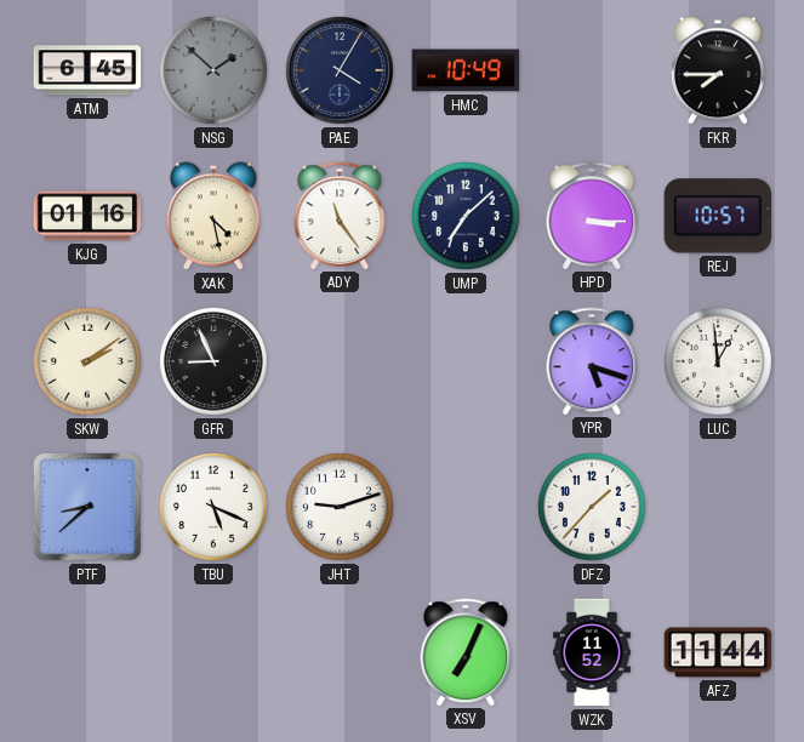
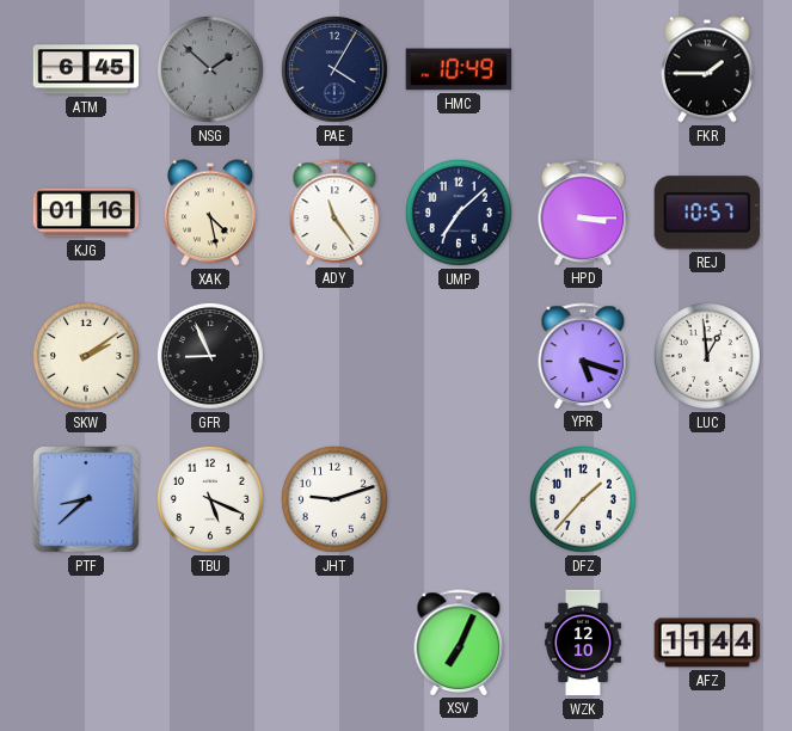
FKR: 7:45 -> 1:45
WZK: 11:52 -> 12:10
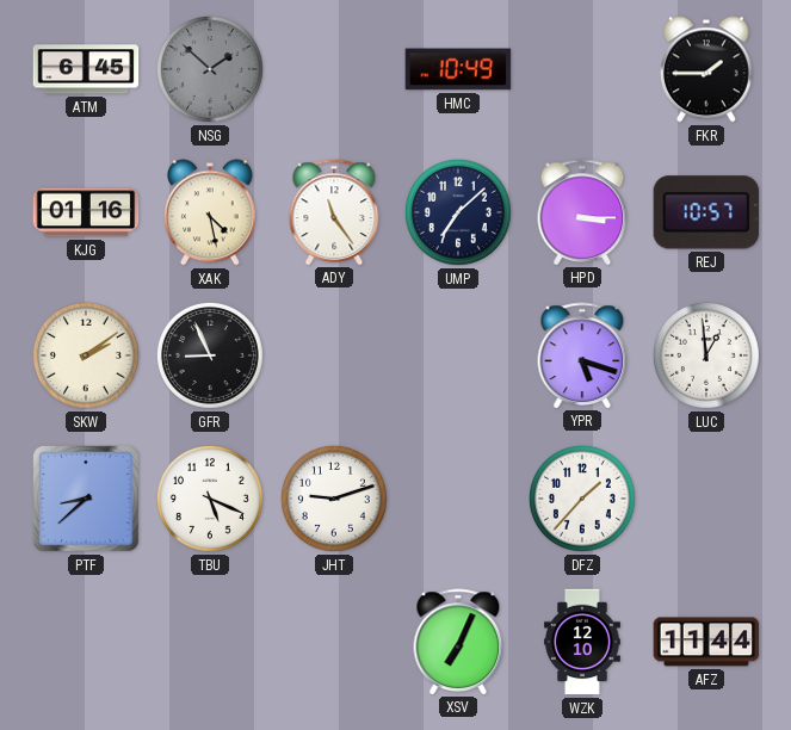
PAE: 4:05 -> none
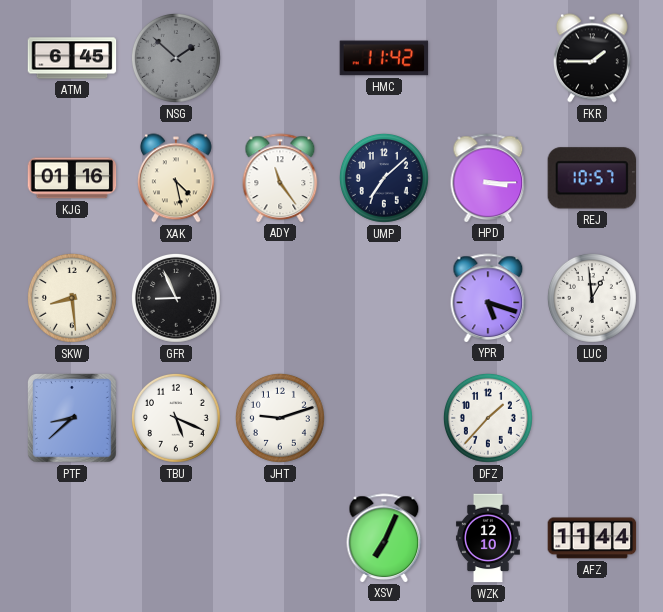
HMC: 10:49 -> 11:42
SKW: 2:09 -> 8:29
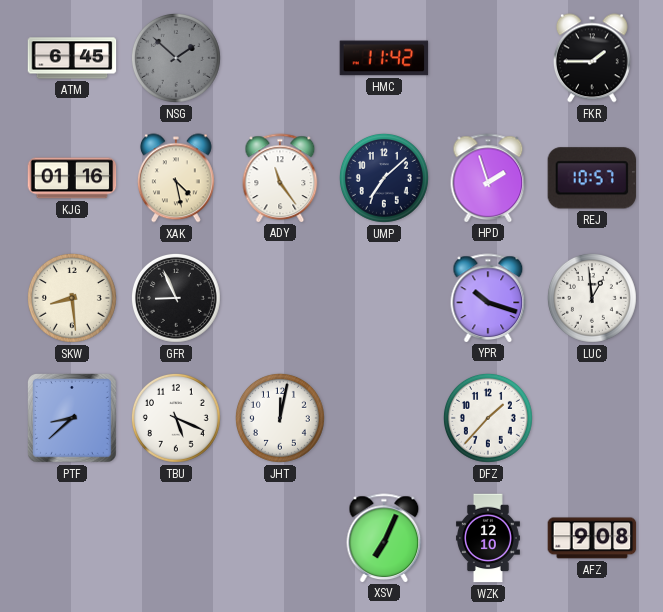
HPD: 3:15 -> 1:57
YPR: 5:18 -> 10:18
JHT: 9:12 -> 12:02
AFZ: 11:44 -> 9:08
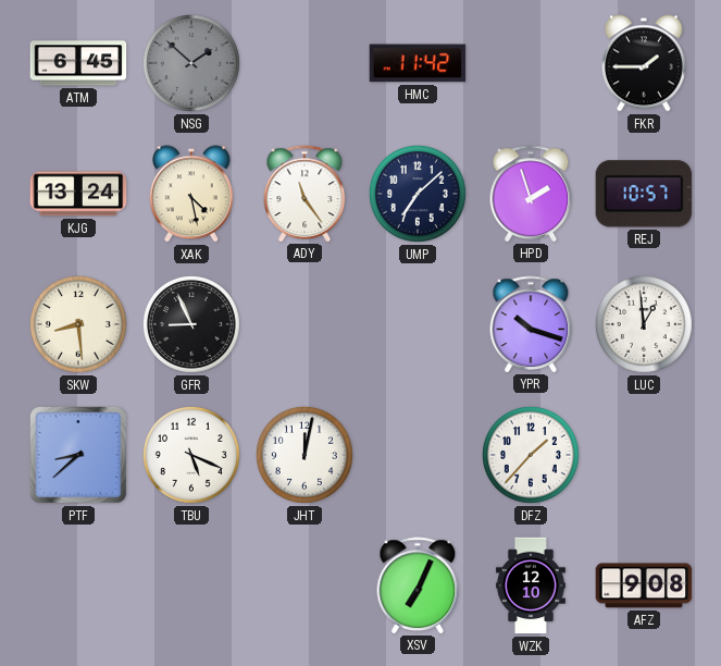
KJG: 01:16 -> 13:24
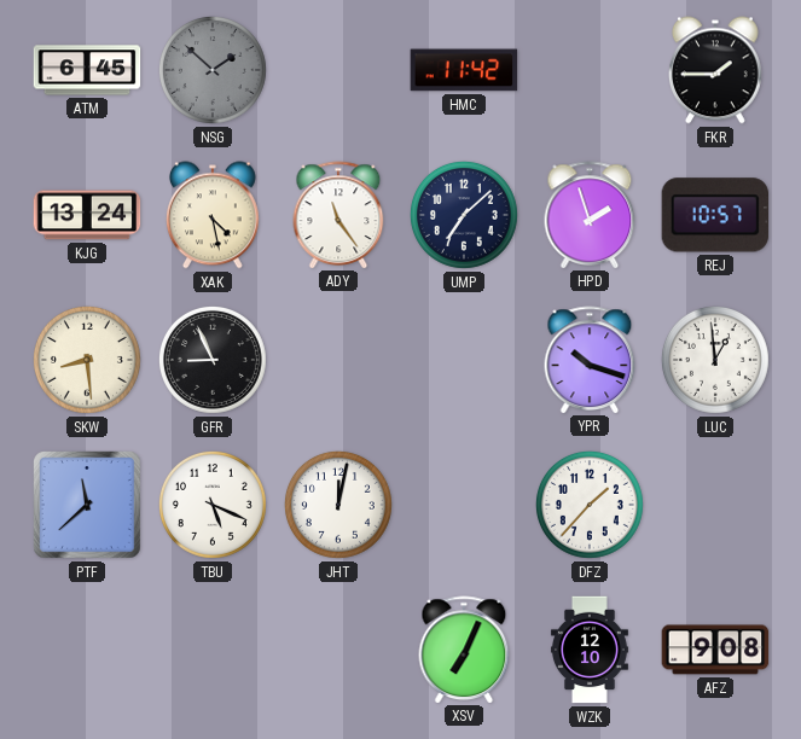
PTF: 8:38 -> 11:38
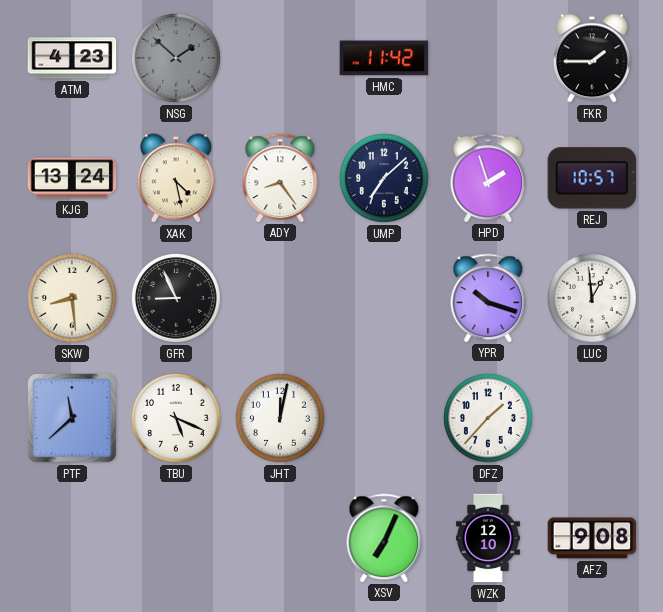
ATM: 6:45 -> 4:23
ADY: 11:24 -> 8:24
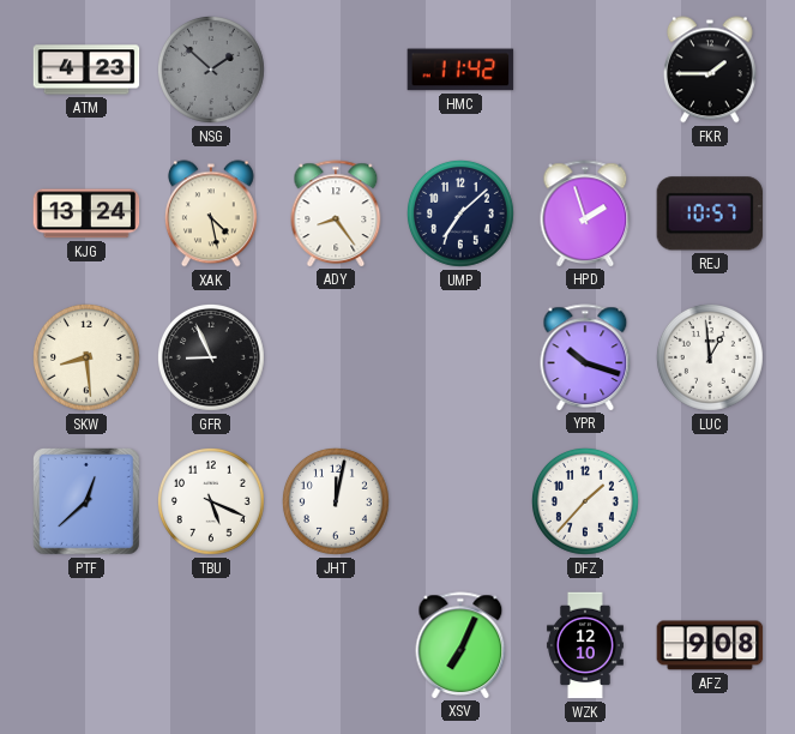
PTF: 11:38 -> 12:38
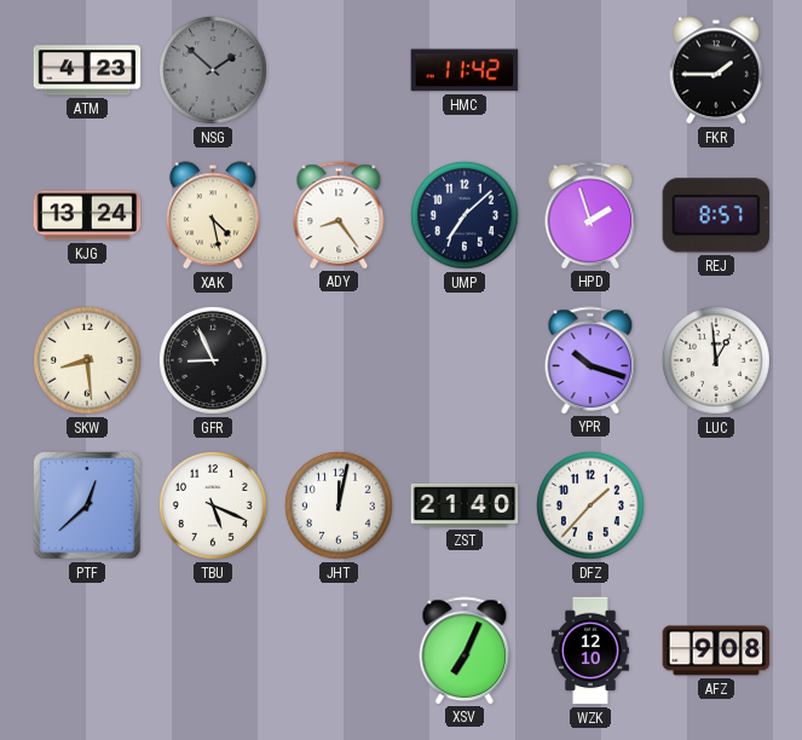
REJ: 10:57 -> 8:57
ZST: none -> 21:40
